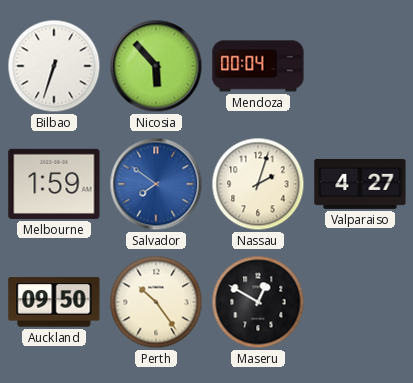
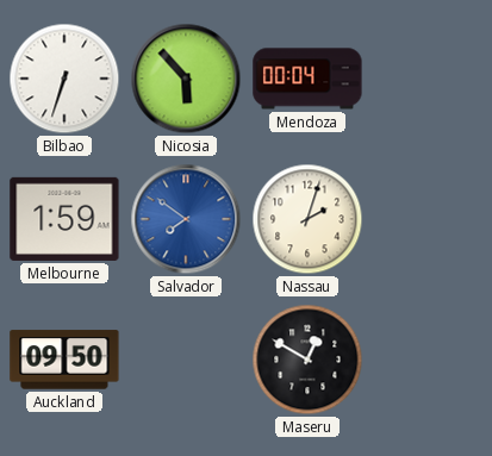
Valparaiso: 4:27 -> none
Perth: 10:24 -> none
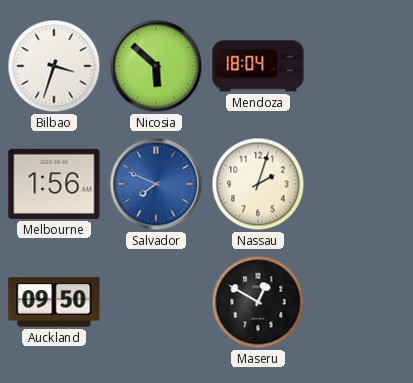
Bilbao: 6:33 -> 3:33
Nicosia: 5:53 -> 5:52
Mendoza: 00:04 -> 18:04
Melbourne: 1:59 -> 1:56
Salvador: 7:51 -> 7:49
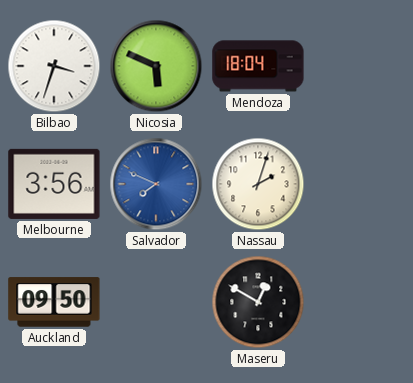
Nicosia: 5:52 -> 5:49
Melbourne: 1:56 -> 3:56
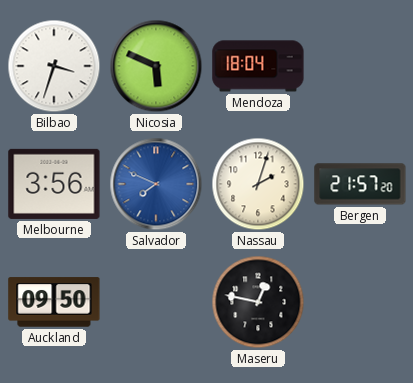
Bergen: none -> 21:57
Maseru: 12:50 -> 12:47
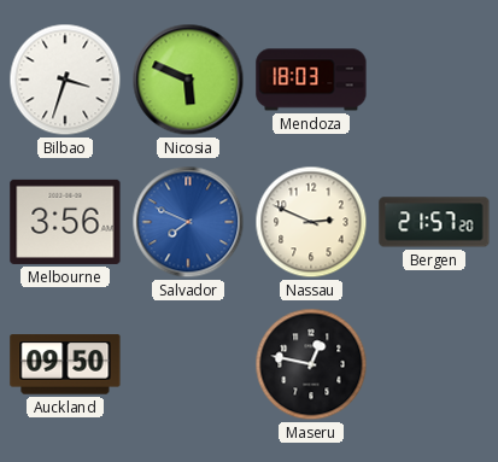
Mendoza: 18:04 -> 18:03
Nassau: 2:03 -> 2:49
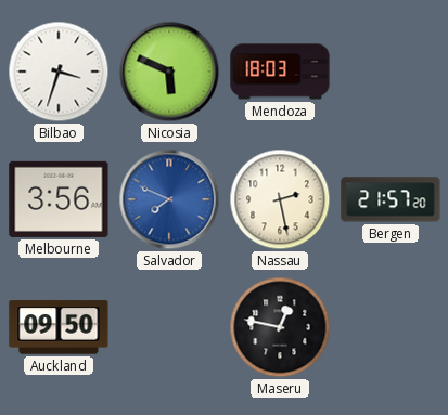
Nassau: 2:49 -> 2:28
